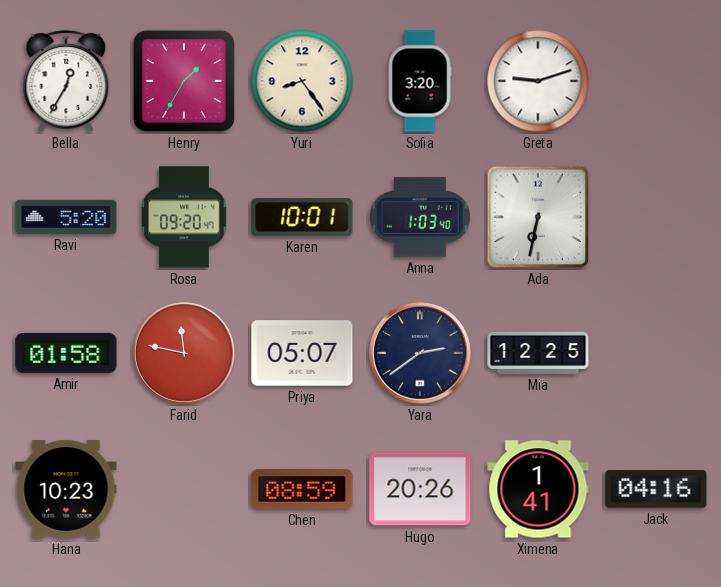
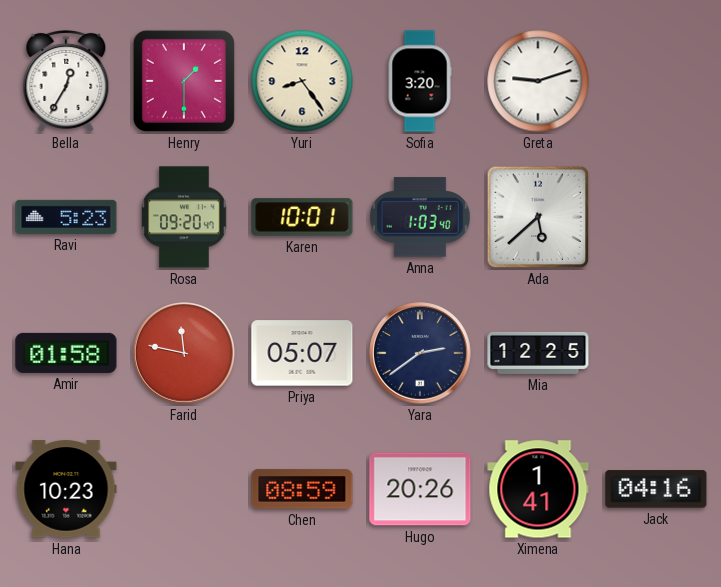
Henry: 1:35 -> 1:30
Ravi: 5:20 -> 5:23
Ada: 6:32 -> 5:38
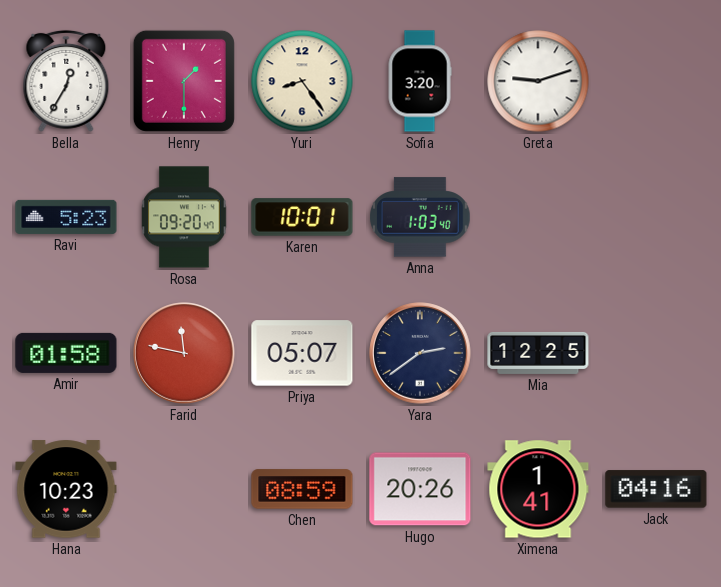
Ada: 5:38 -> none
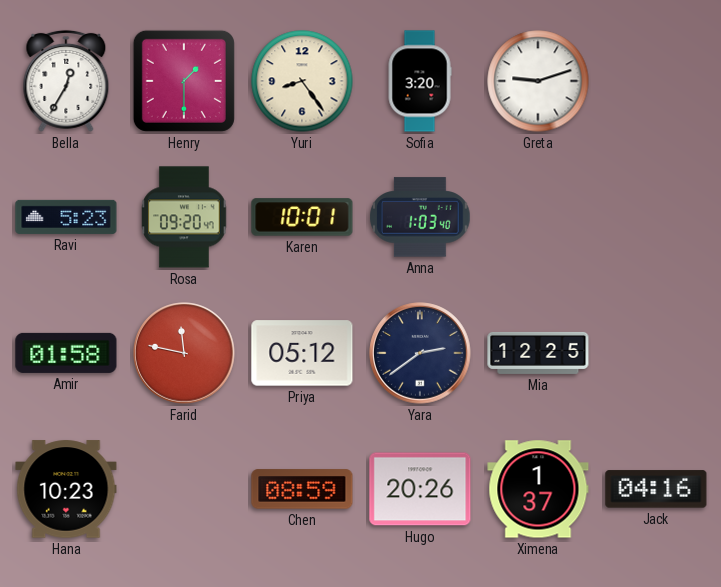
Priya: 05:07 -> 05:12
Ximena: 1:41 -> 1:37
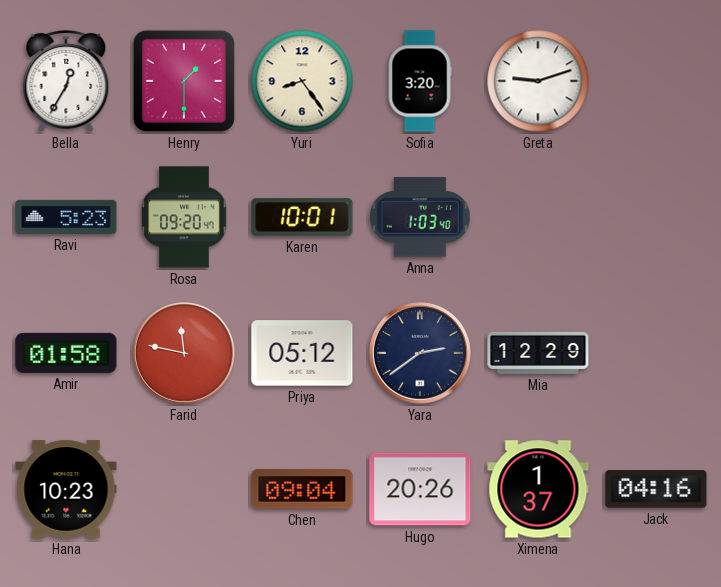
Mia: 12:25 -> 12:29
Chen: 08:59 -> 09:04
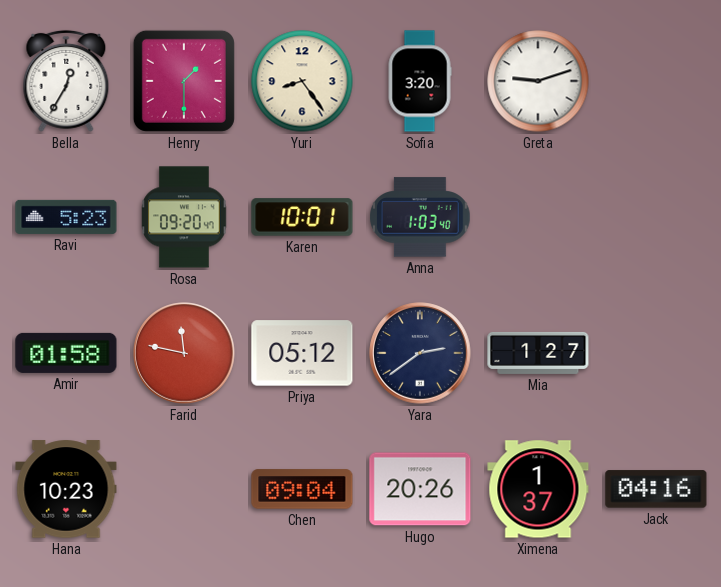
Mia: 12:29 -> 1:27
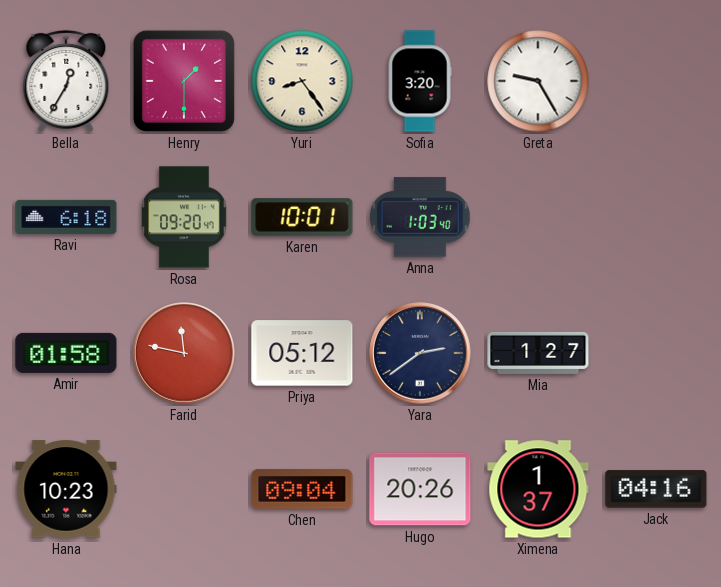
Greta: 9:12 -> 9:25
Ravi: 5:23 -> 6:18
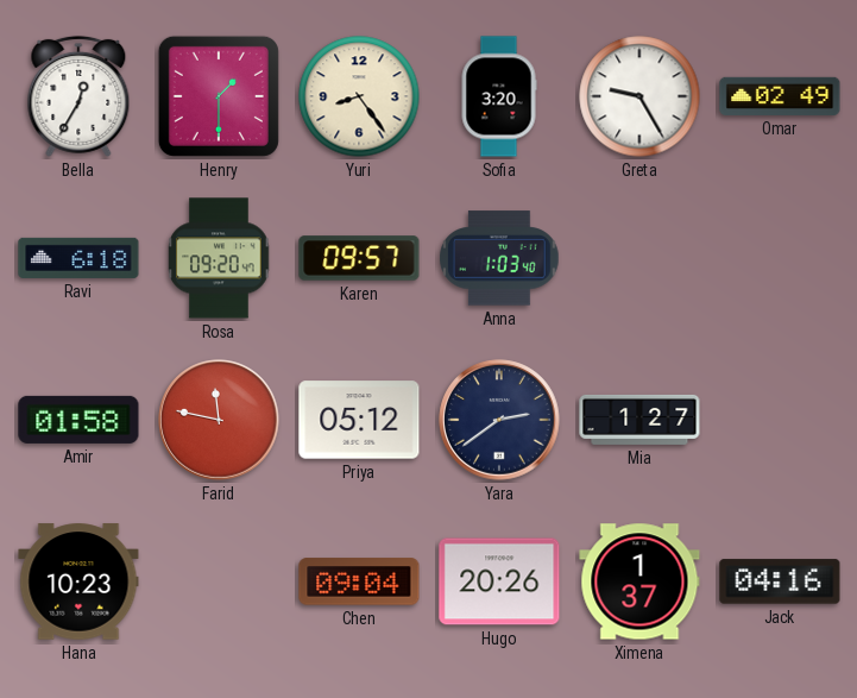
Omar: none -> 02:49
Karen: 10:01 -> 09:57
